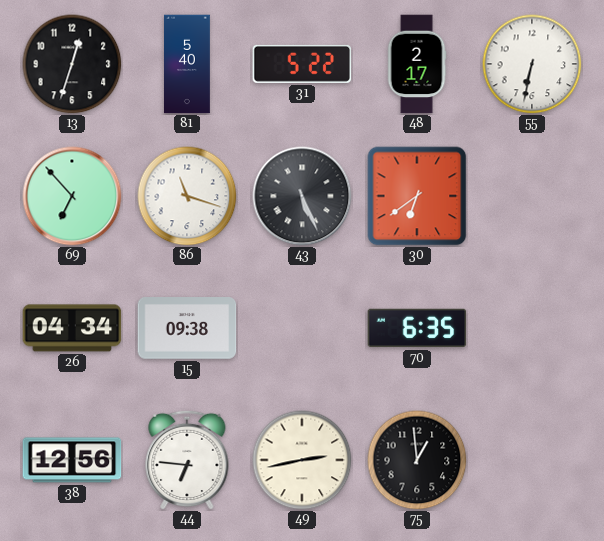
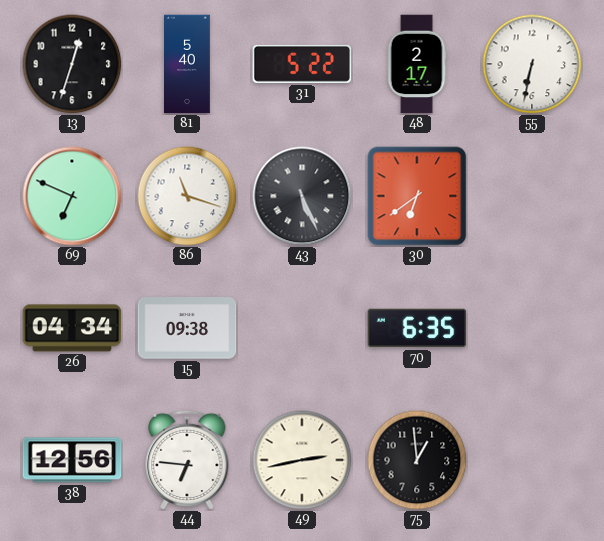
69: 6:53 -> 6:49
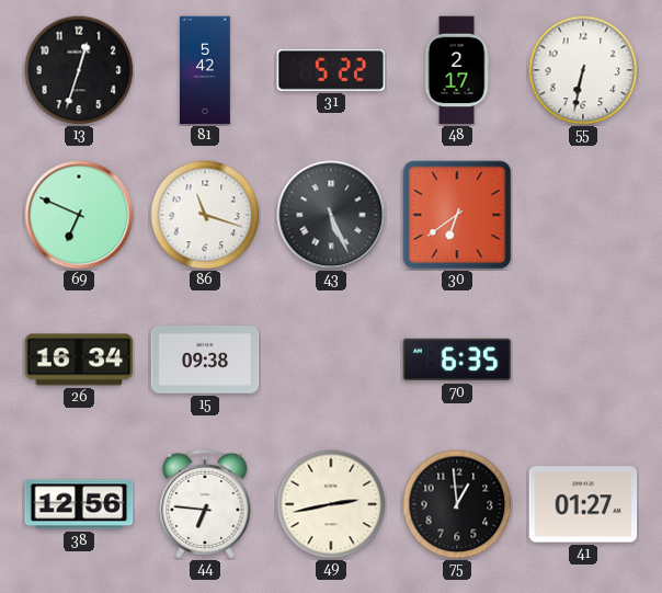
81: 5:40 -> 5:42
26: 04:34 -> 16:34
41: none -> 01:27
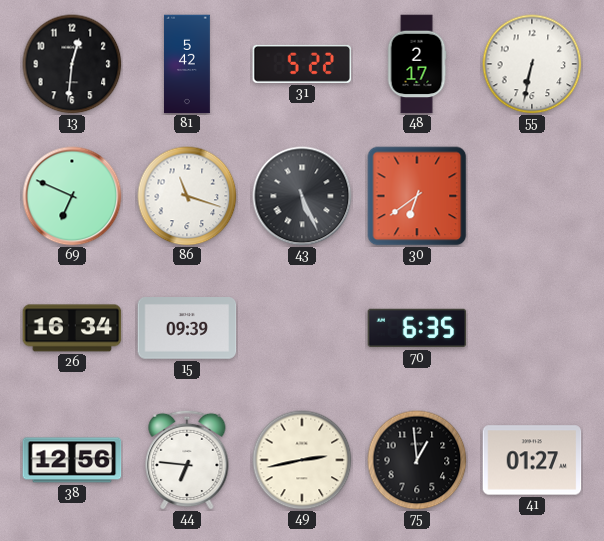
13: 12:33 -> 12:31
15: 09:38 -> 09:39
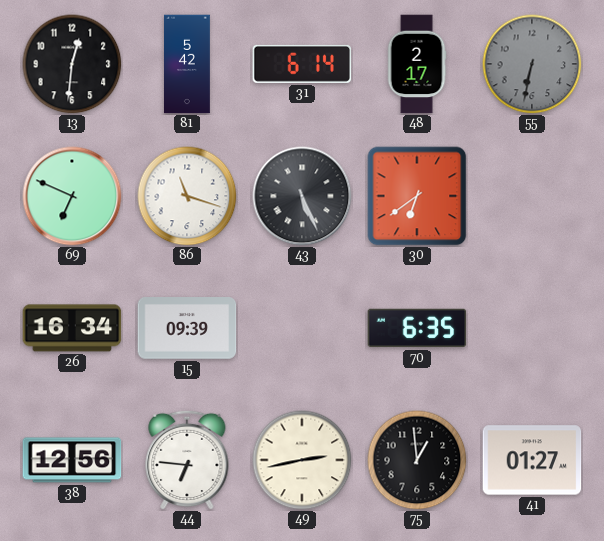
31: 5:22 -> 6:14
55 dial: white -> grey
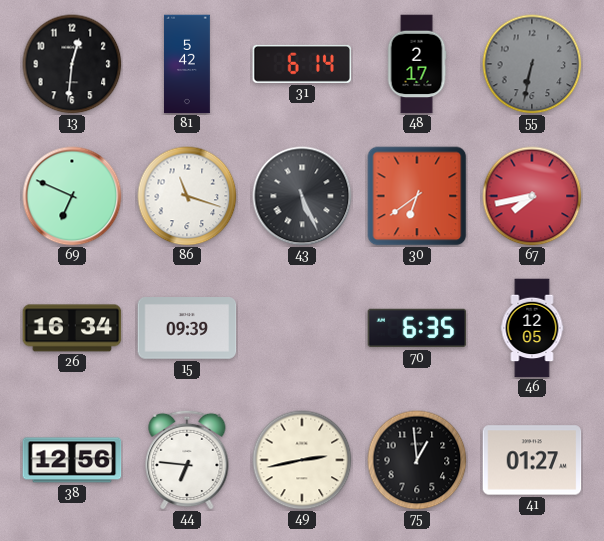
67: none -> 7:43
46: none -> 12:05
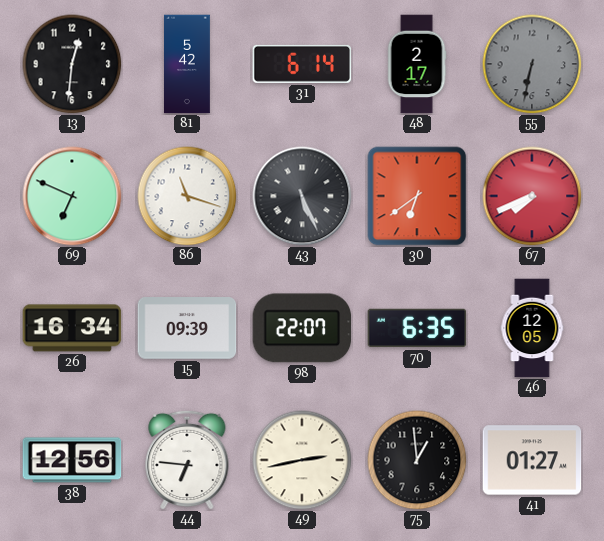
67: 7:43 -> 7:41
98: none -> 22:07
